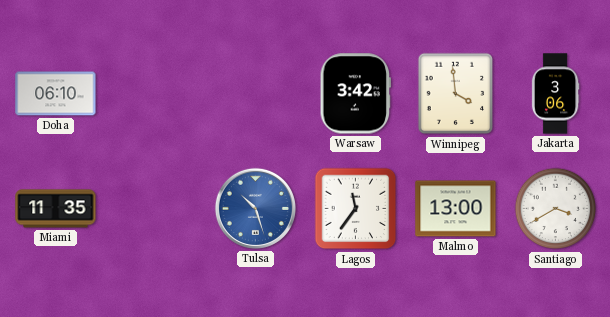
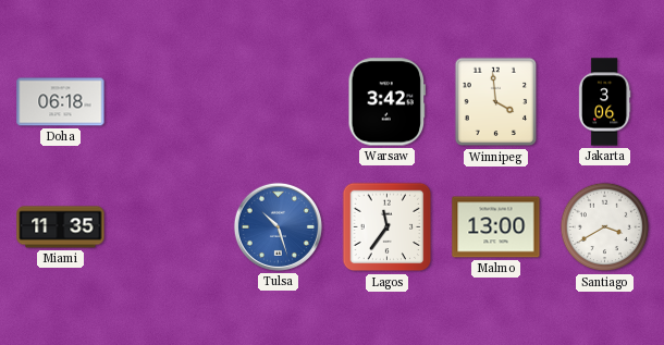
Doha: 06:10 -> 06:18
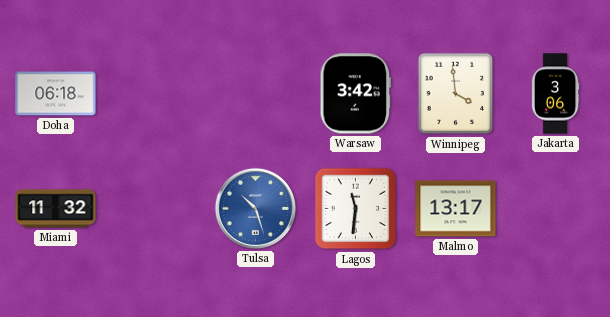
Miami: 11:35 -> 11:32
Lagos: 11:36 -> 11:31
Malmo: 13:00 -> 13:17
Santiago: 3:40 -> none
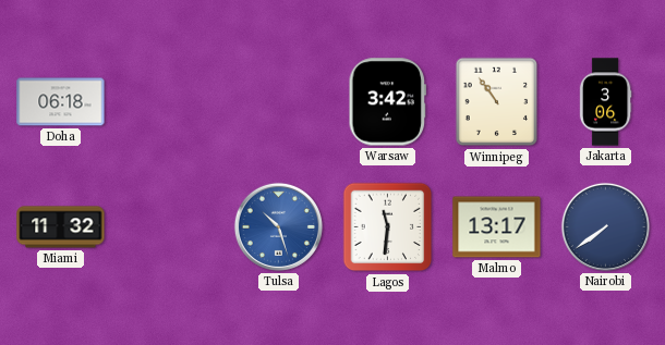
Winnipeg: 3:59 -> 10:54
Nairobi: none -> 7:39
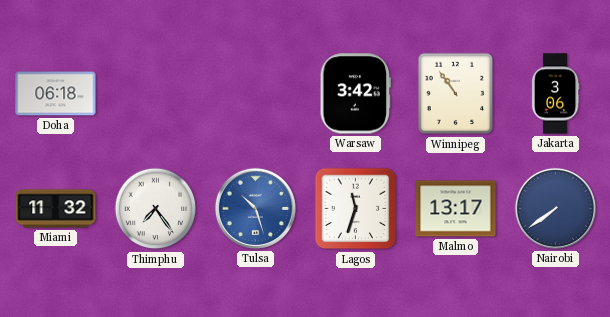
Thimphu: none -> 7:24
Lagos: 11:31 -> 11:33
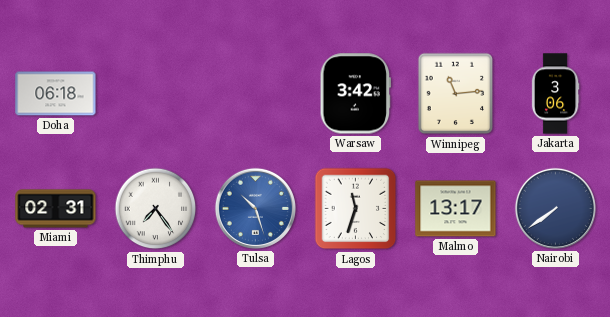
Winnipeg: 10:54 -> 11:14
Miami: 11:32 -> 02:31
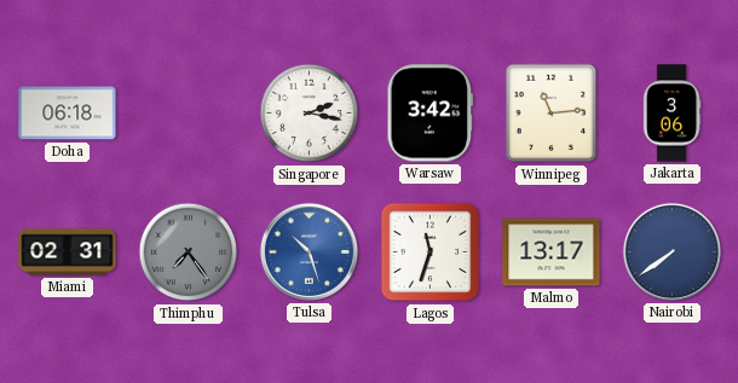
Singapore: none -> 2:17
Thimphu dial: white -> grey
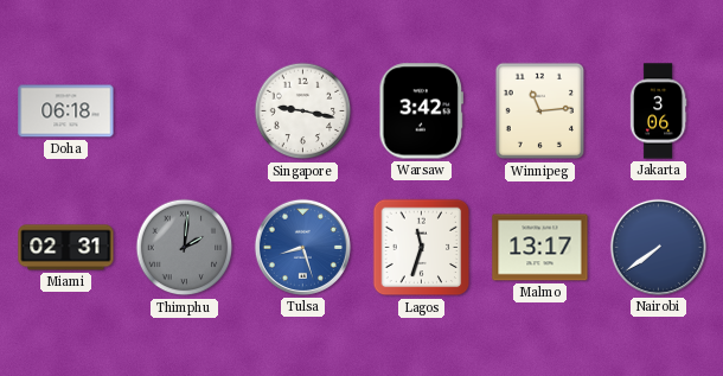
Singapore: 2:17 -> 9:17
Thimphu: 7:24 -> 2:01
Tulsa: 10:27 -> 8:27
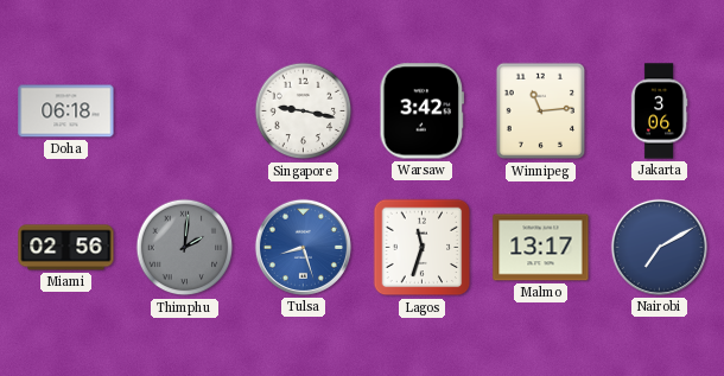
Miami: 02:31 -> 02:56
Nairobi: 7:39 -> 7:10
